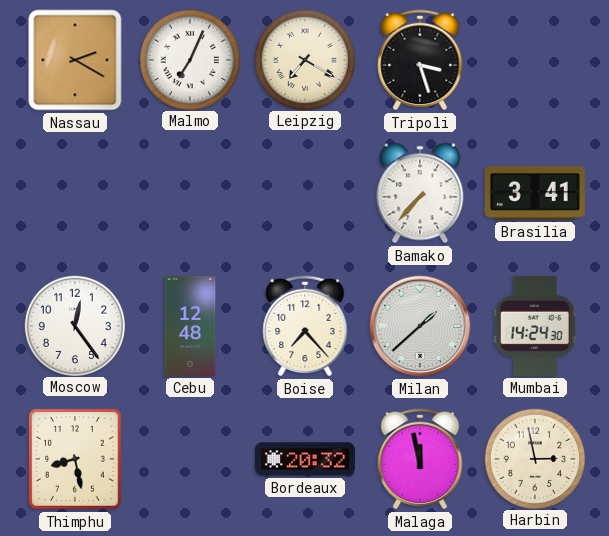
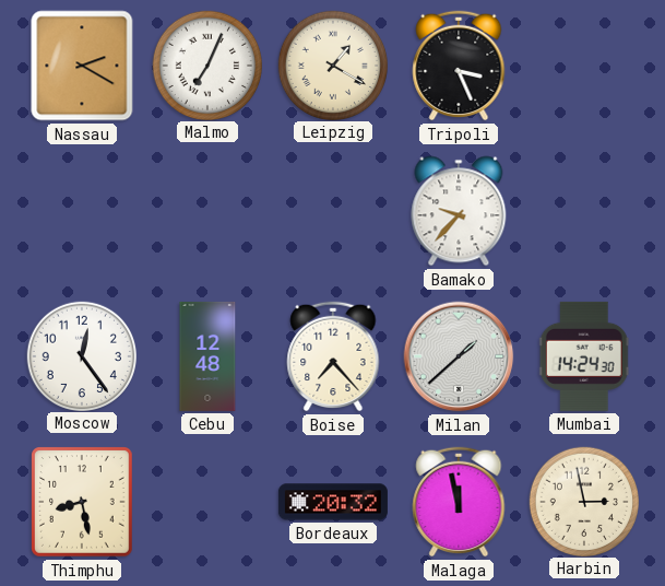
Leipzig: 7:20 -> 1:20
Tripoli: 3:27 -> 3:26
Bamako: 7:37 -> 9:37
Brasilia: 3:41 -> none
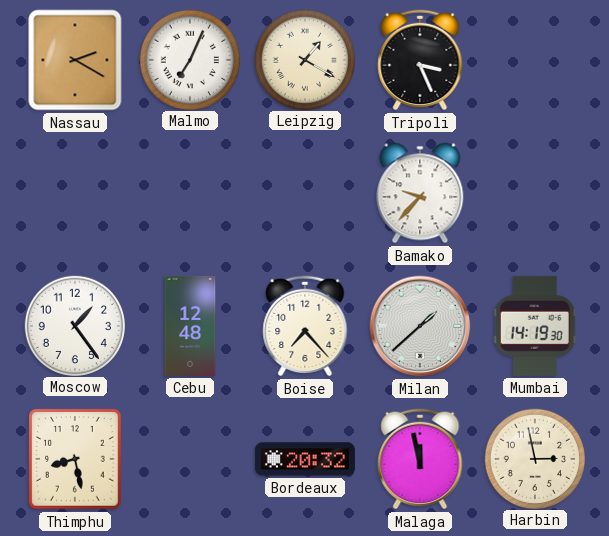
Moscow: 12:24 -> 1:24
Mumbai: 14:24 -> 14:19
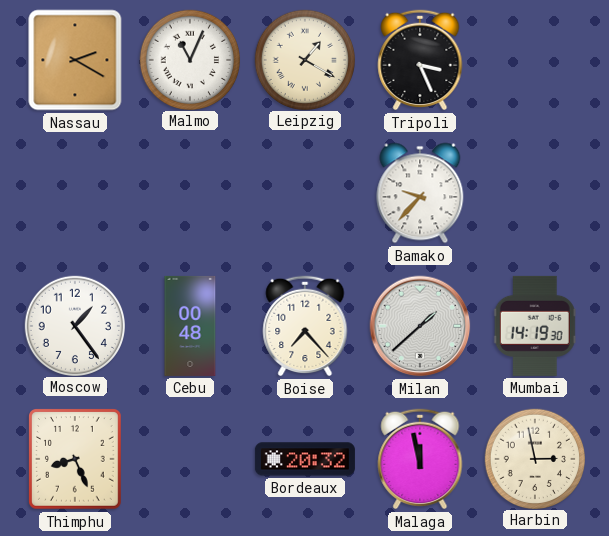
Malmo: 7:04 -> 11:04
Cebu: 12:48 -> 00:48
Thimphu: 8:28 -> 8:26
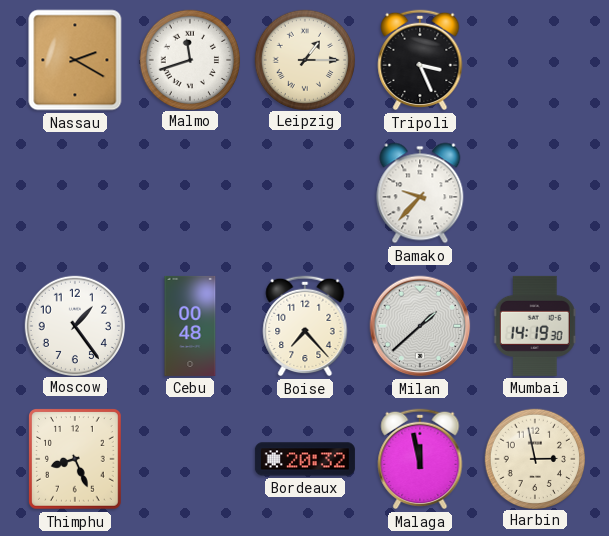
Malmo: 11:04 -> 11:42
Leipzig: 1:20 -> 1:15
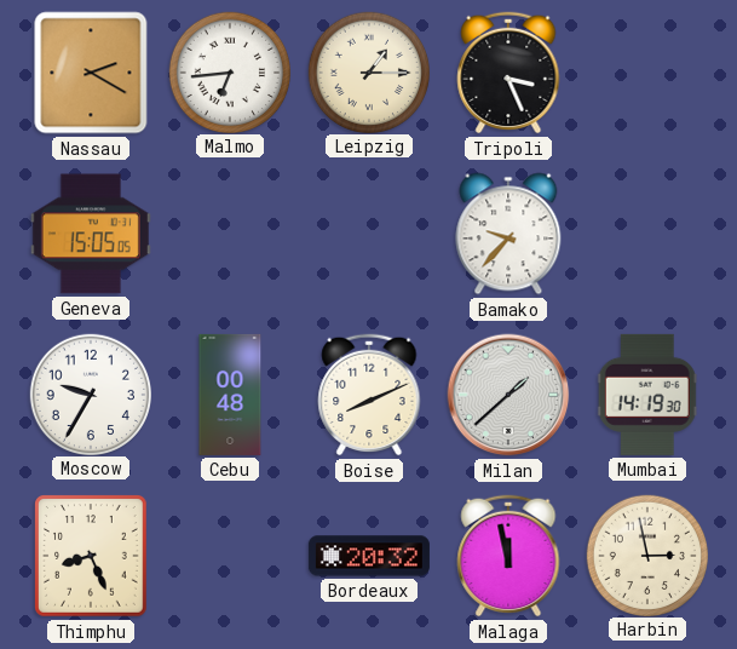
Malmo: 11:42 -> 6:44
Geneva: none -> 15:05
Moscow: 1:24 -> 9:35
Boise: 7:23 -> 8:11
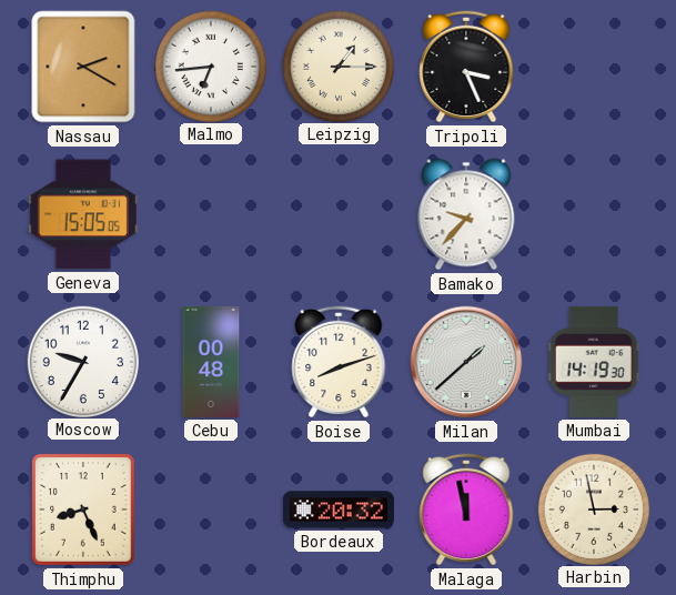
Boise: 8:11 -> 8:12
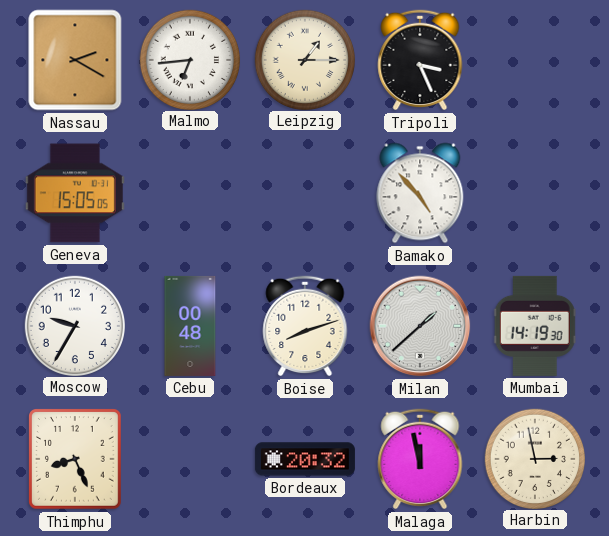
Bamako: 9:37 -> 4:53
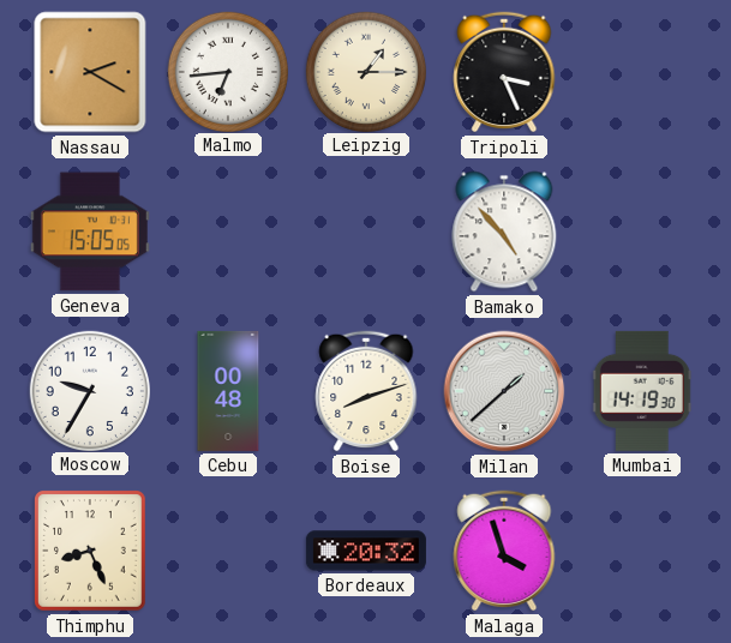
Malaga: 11:58 -> 3:57
Harbin: 2:58 -> none
